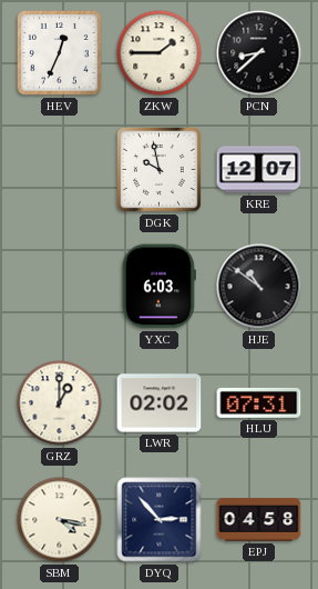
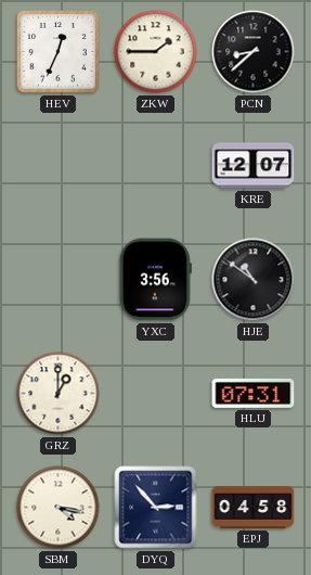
DGK: 9:58 -> none
YXC: 6:03 -> 3:56
LWR: 02:02 -> none
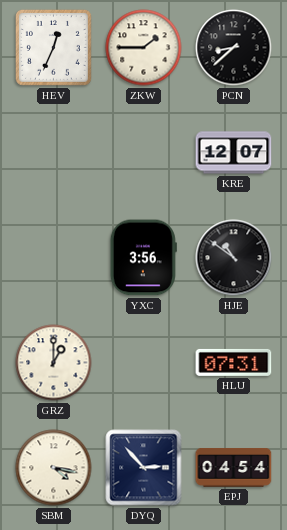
EPJ: 04:58 -> 04:54
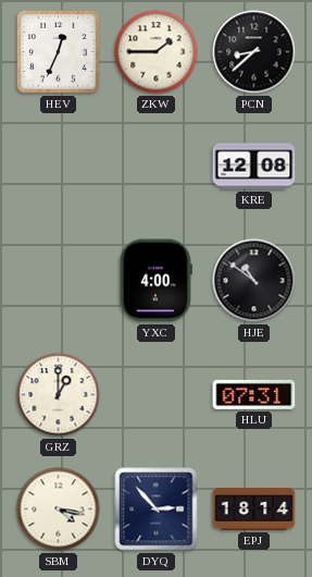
KRE: 12:07 -> 12:08
YXC: 3:56 -> 4:00
EPJ: 04:54 -> 18:14
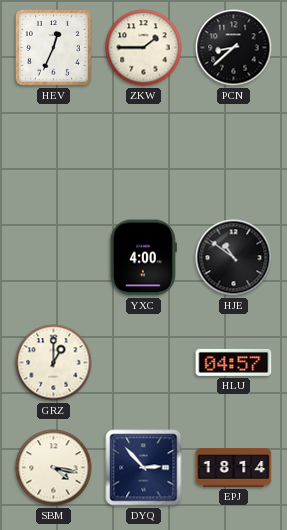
KRE: 12:08 -> none
HLU: 07:31 -> 04:57
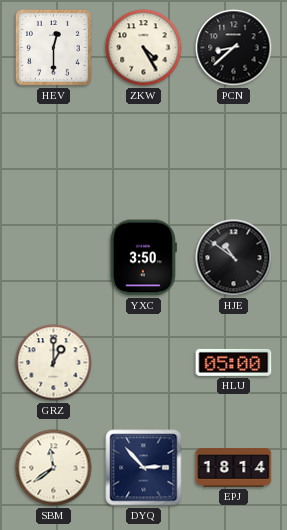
HEV: 12:34 -> 12:30
ZKW: 1:45 -> 4:25
YXC: 4:00 -> 3:50
HLU: 04:57 -> 05:00
SBM: 4:17 -> 11:39
